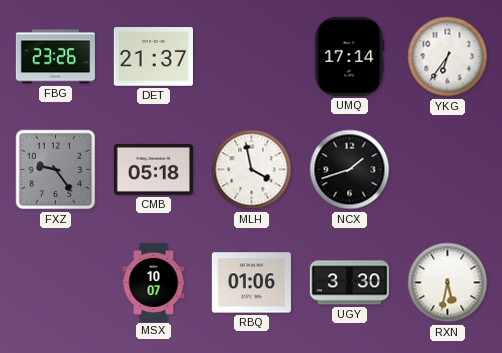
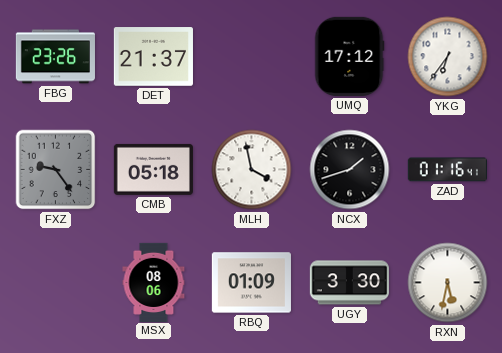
UMQ: 17:14 -> 17:12
ZAD: none -> 01:16
MSX: 10:07 -> 08:06
RBQ: 01:06 -> 01:09
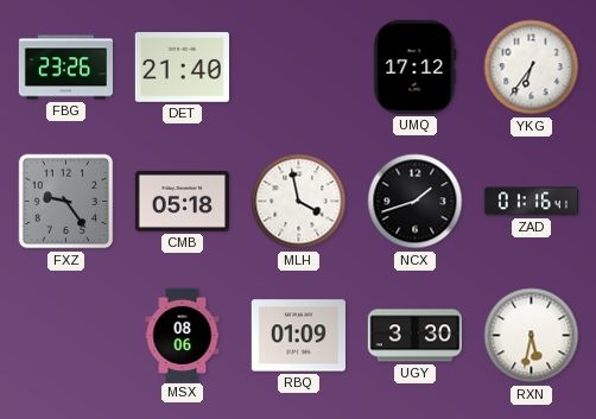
DET: 21:37 -> 21:40
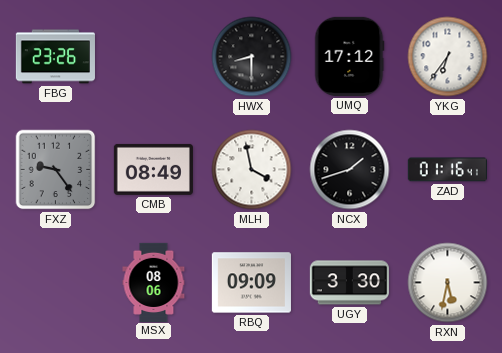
DET: 21:40 -> none
HWX: none -> 8:30
CMB: 05:18 -> 08:49
RBQ: 01:09 -> 09:09
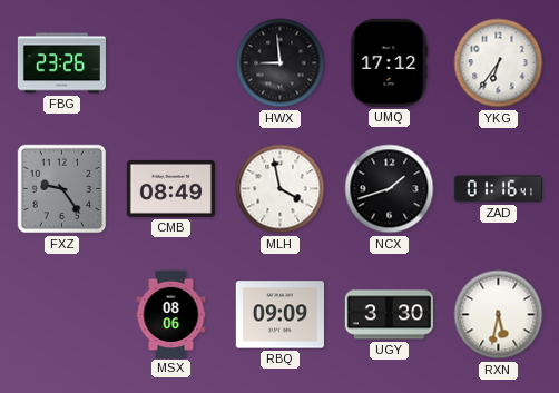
HWX: 8:30 -> 8:59
